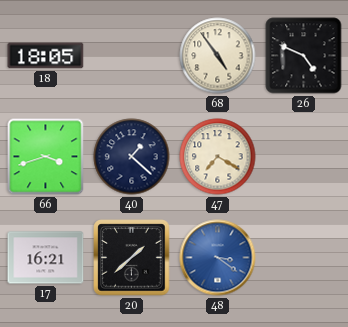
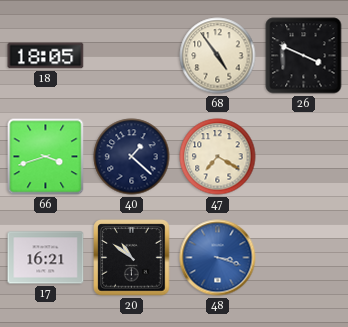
26: 4:49 -> 3:49
20: 1:38 -> 10:51
48: 3:21 -> 3:18
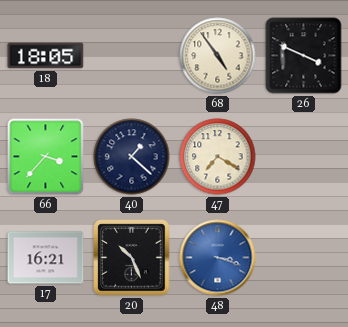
66: 3:42 -> 3:37
20: 10:51 -> 10:26
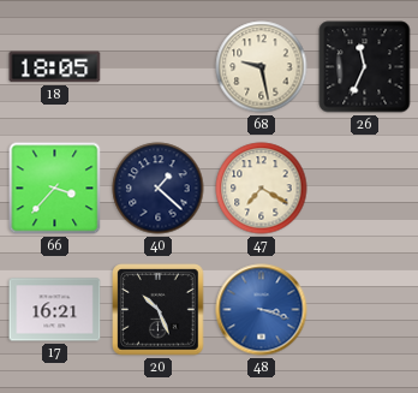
68: 4:54 -> 9:28
26: 3:49 -> 11:34
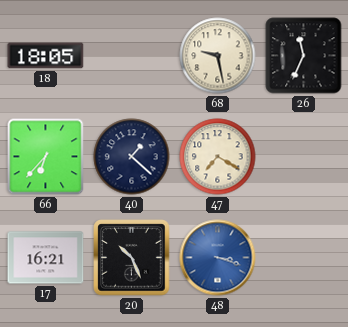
66: 3:37 -> 6:37
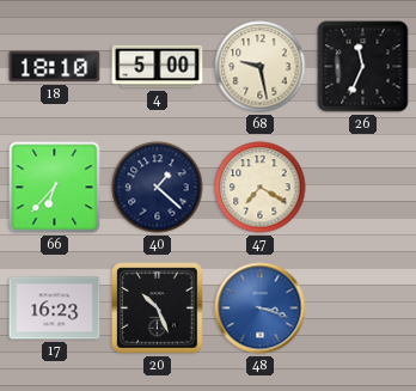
18: 18:05 -> 18:10
4: none -> 5:00
17: 16:21 -> 16:23
